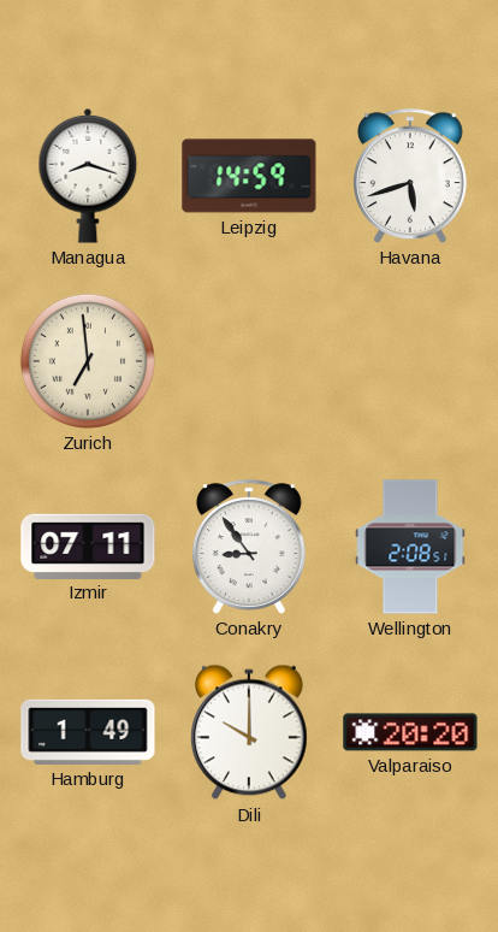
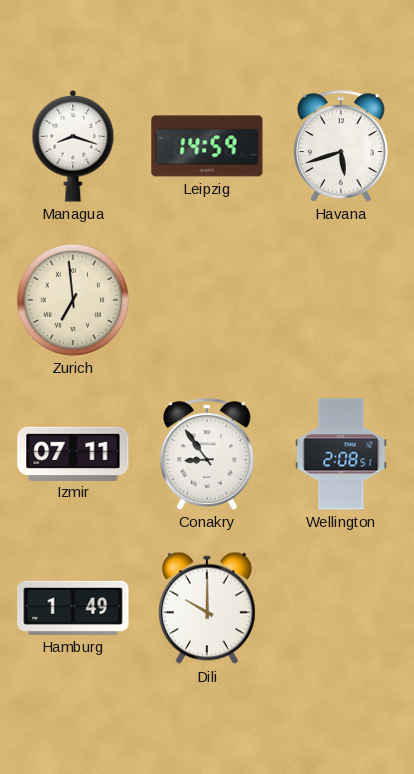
Valparaiso: 20:20 -> none
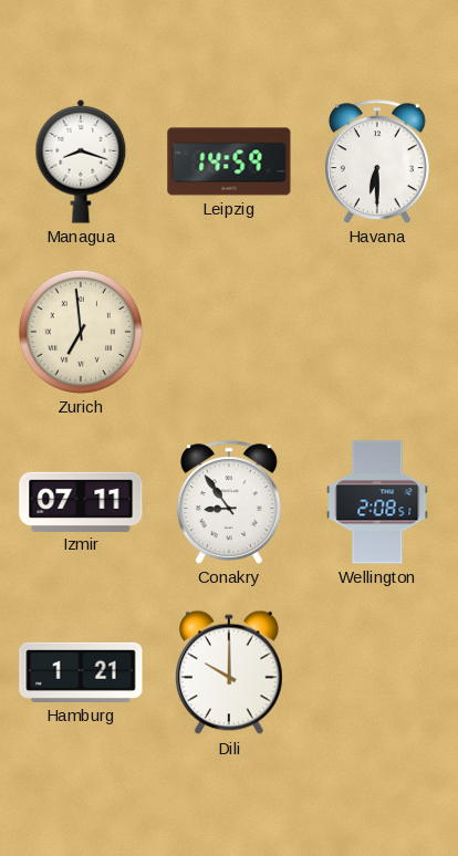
Havana: 5:42 -> 6:30
Hamburg: 1:49 -> 1:21
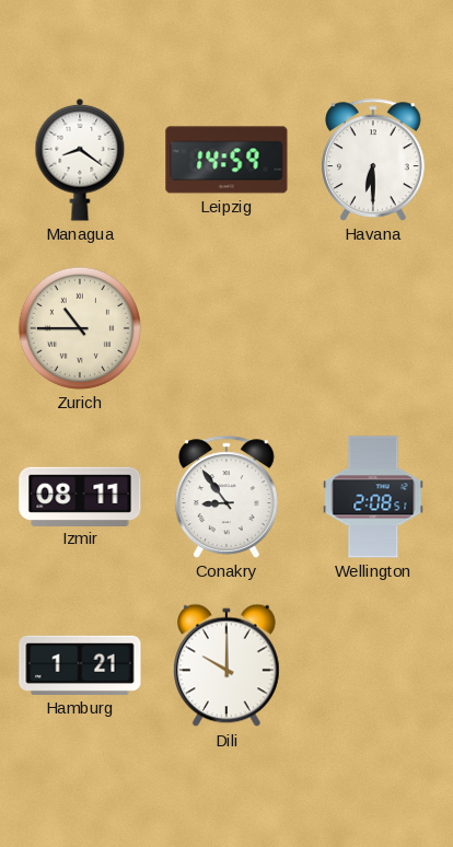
Managua: 8:18 -> 8:21
Zurich: 6:59 -> 10:45
Izmir: 07:11 -> 08:11
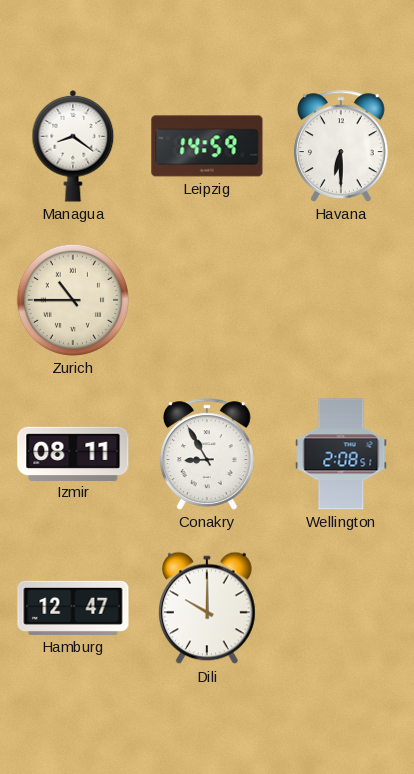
Conakry: 8:54 -> 8:55
Hamburg: 1:21 -> 12:47
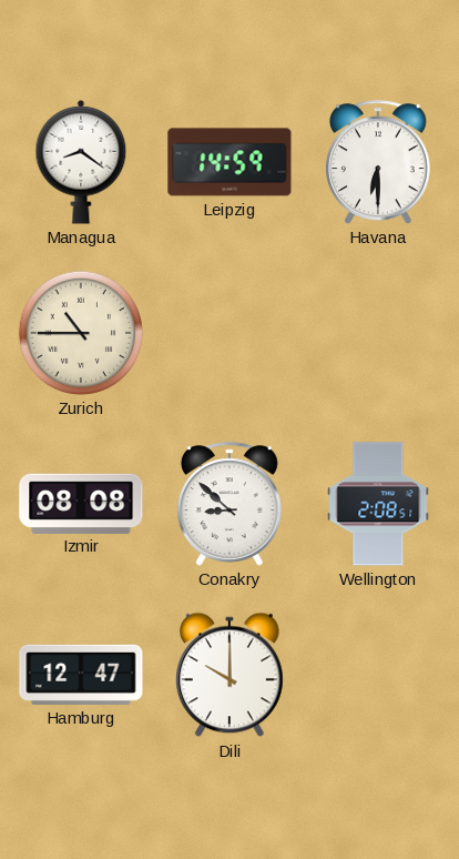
Izmir: 08:11 -> 08:08
Conakry: 8:55 -> 8:52
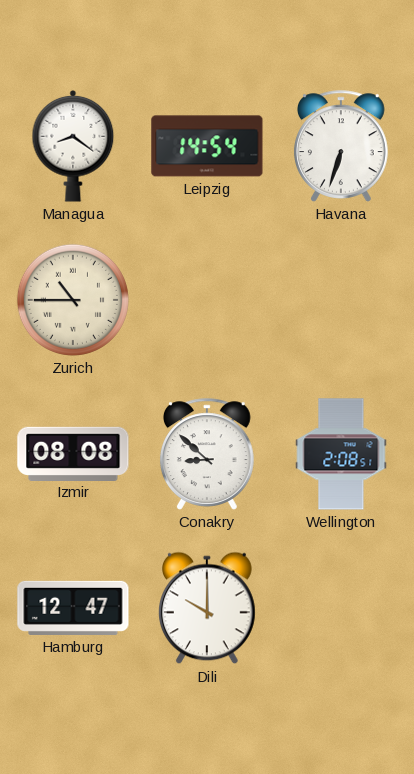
Leipzig: 14:59 -> 14:54
Havana: 6:30 -> 6:33
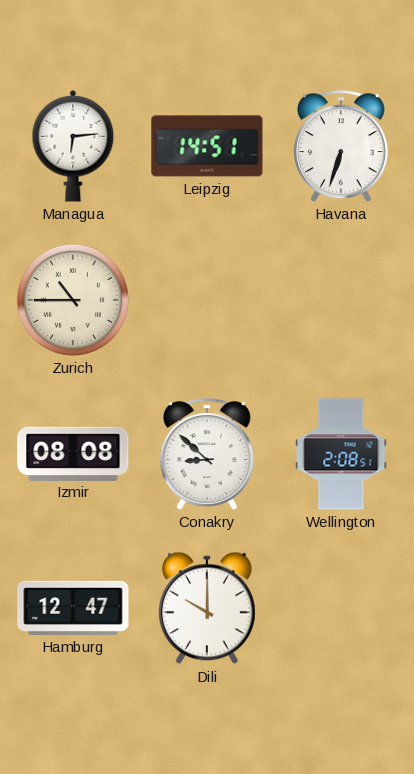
Managua: 8:21 -> 6:14
Leipzig: 14:54 -> 14:51
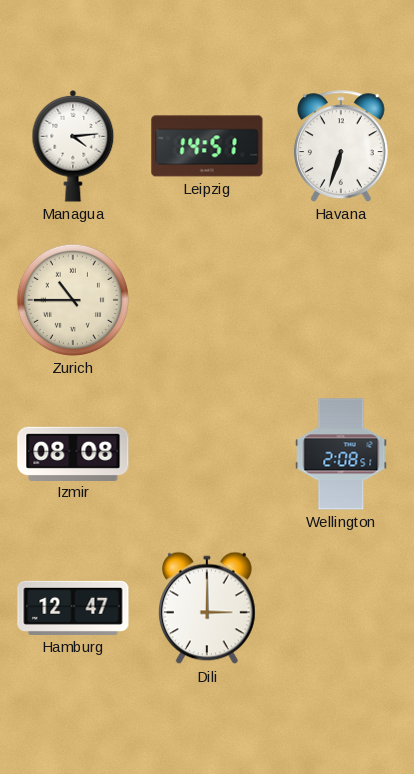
Managua: 6:14 -> 4:14
Conakry: 8:52 -> none
Dili: 10:00 -> 3:00
